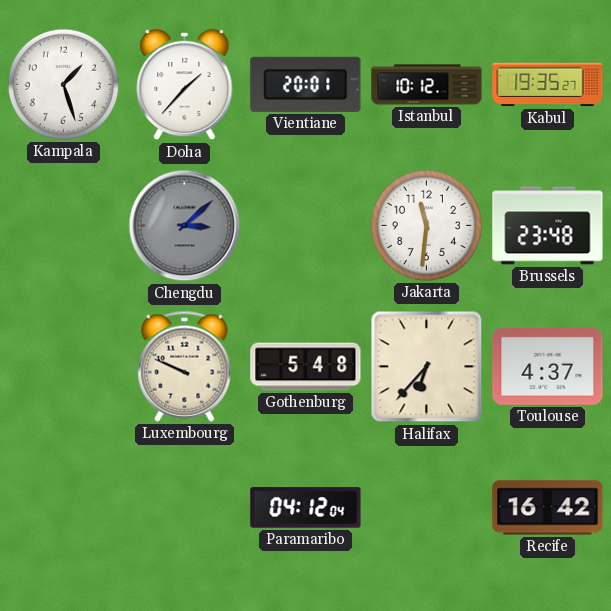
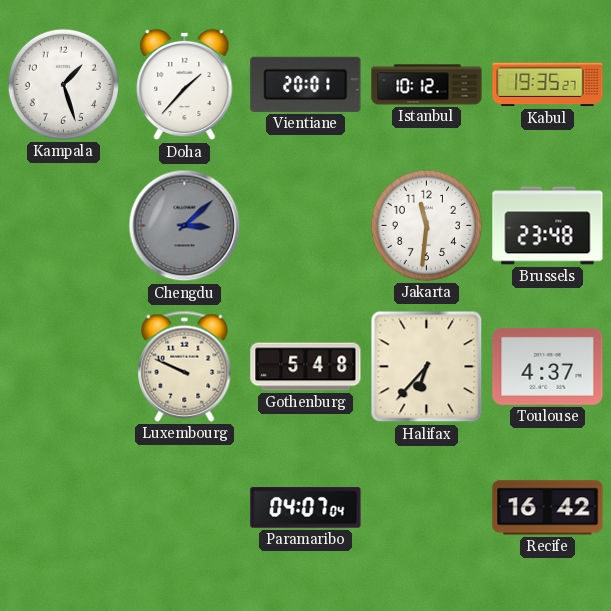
Paramaribo: 04:12 -> 04:07
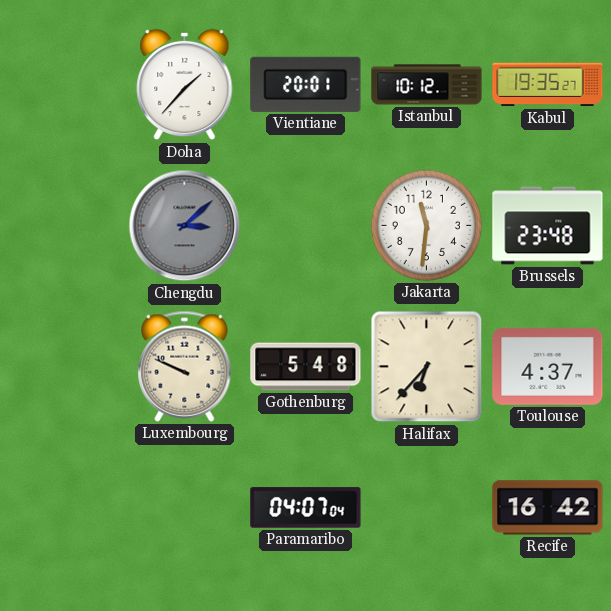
Kampala: 1:27 -> none
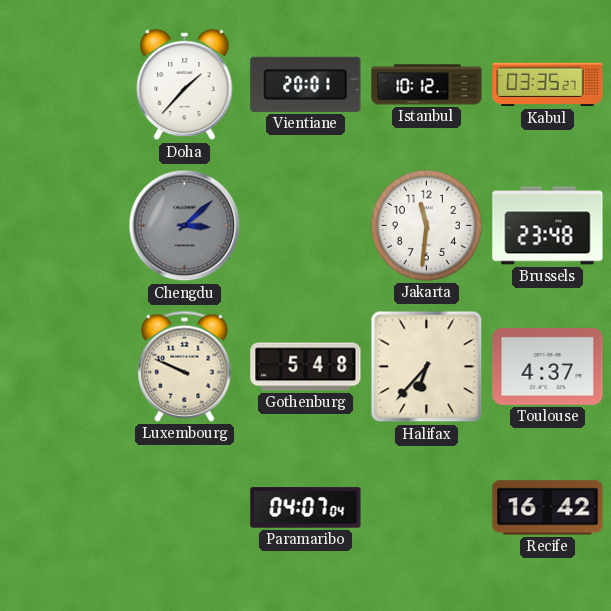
Kabul: 19:35 -> 03:35
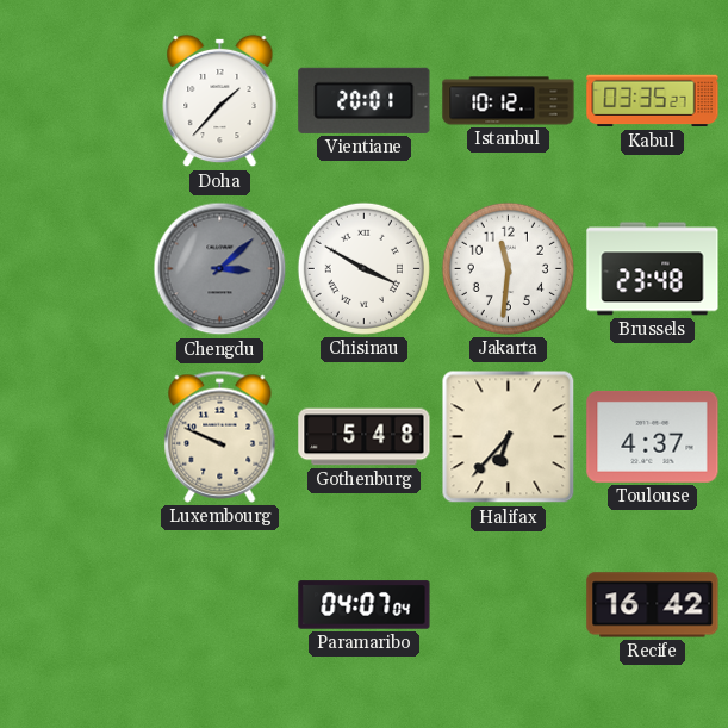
Chisinau: none -> 3:50
